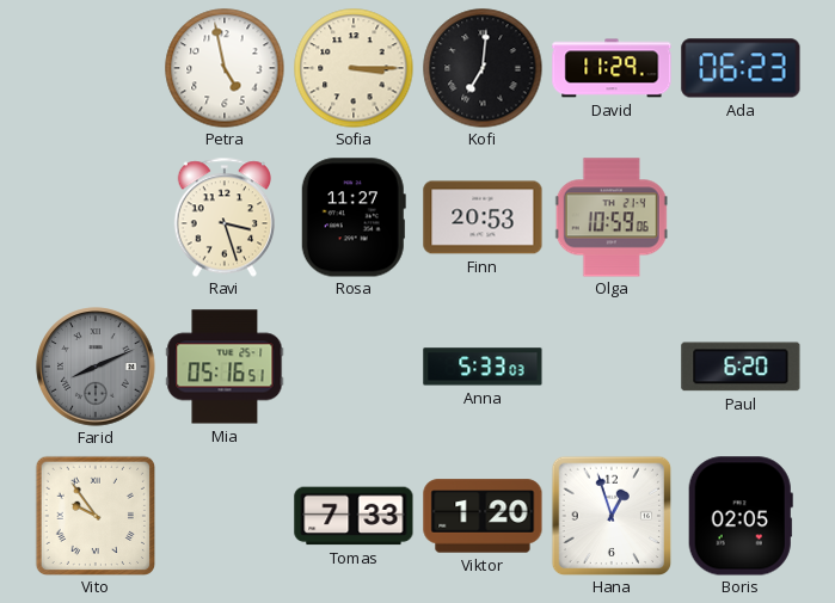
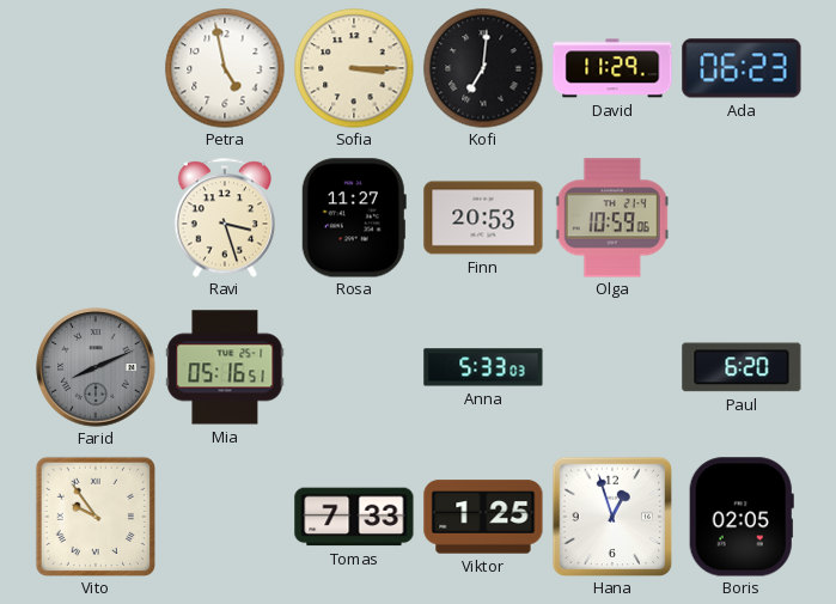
Viktor: 1:20 -> 1:25
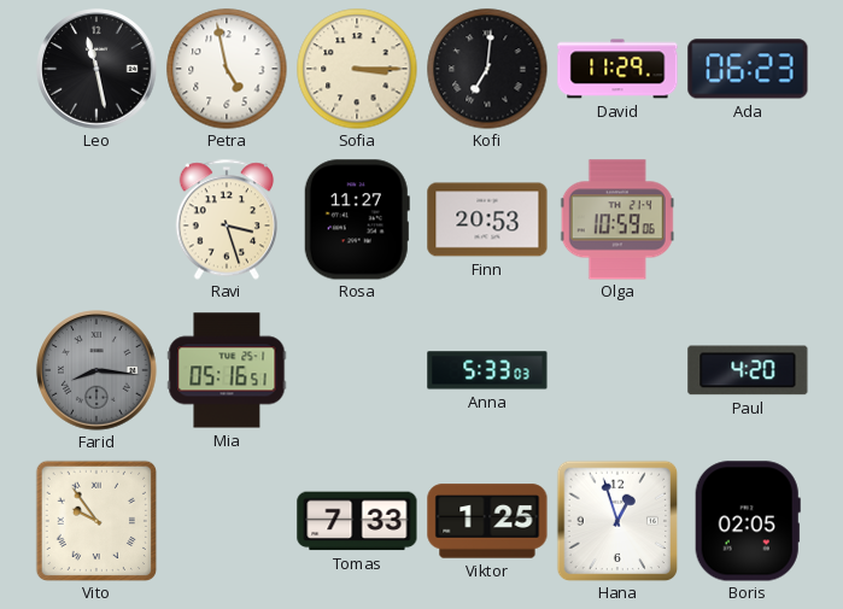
Leo: none -> 11:28
Farid: 8:11 -> 8:16
Paul: 6:20 -> 4:20
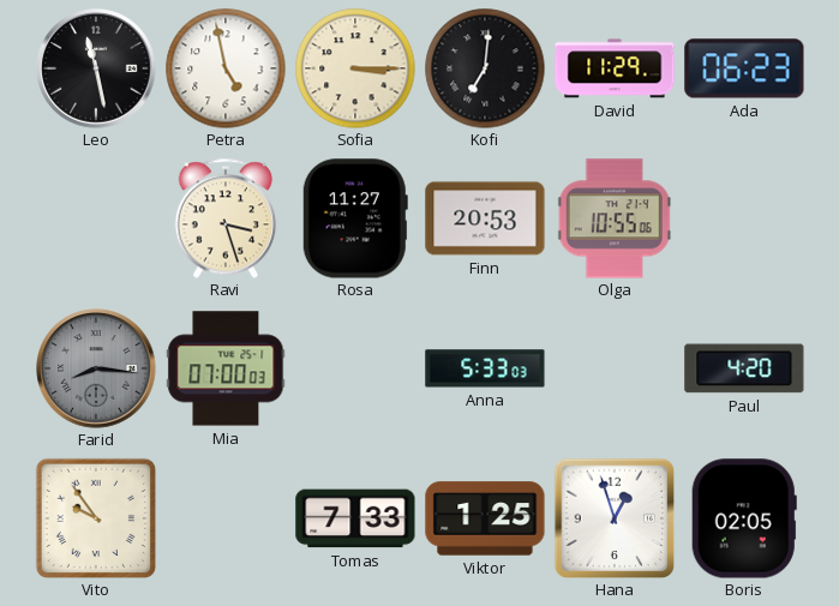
Olga: 10:59 -> 10:55
Mia: 05:16 -> 07:00
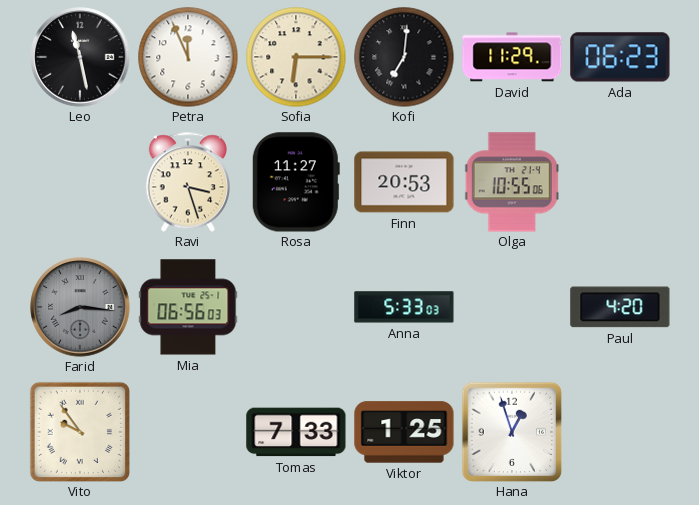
Petra: 4:58 -> 11:56
Sofia: 3:15 -> 6:15
Mia: 07:00 -> 06:56
Boris: 02:05 -> none
